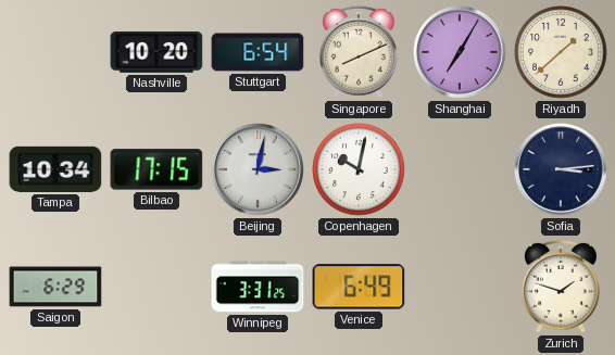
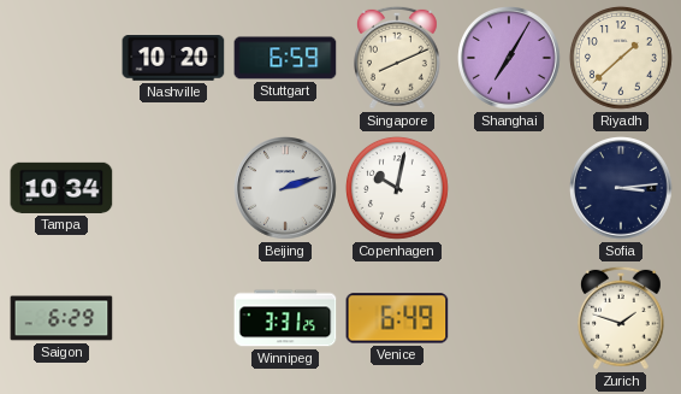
Stuttgart: 6:54 -> 6:59
Bilbao: 17:15 -> none
Beijing: 3:02 -> 2:12
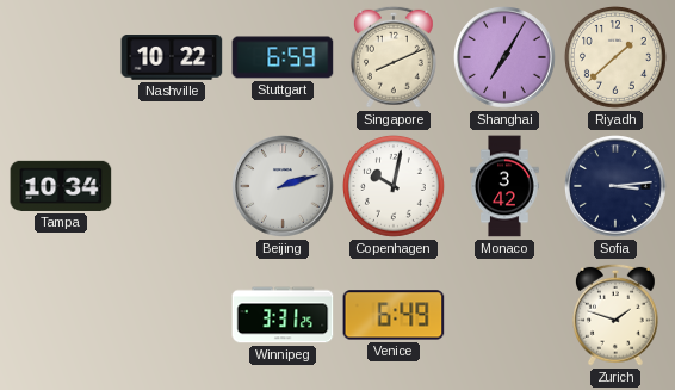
Nashville: 10:20 -> 10:22
Monaco: none -> 3:42
Saigon: 6:29 -> none
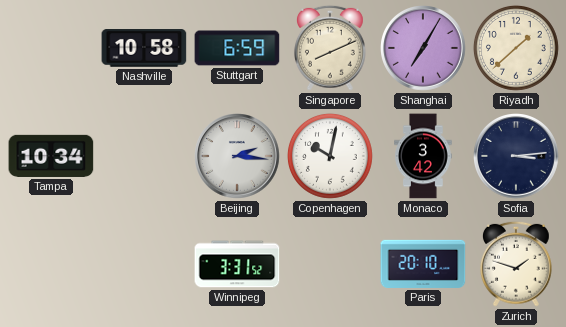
Nashville: 10:22 -> 10:58
Beijing: 2:12 -> 2:16
Winnipeg: 3:31:25 -> 3:31:52
Venice: 6:49 -> none
Paris: none -> 20:10
